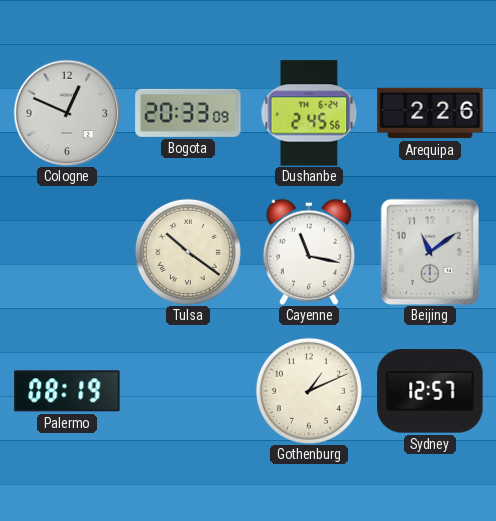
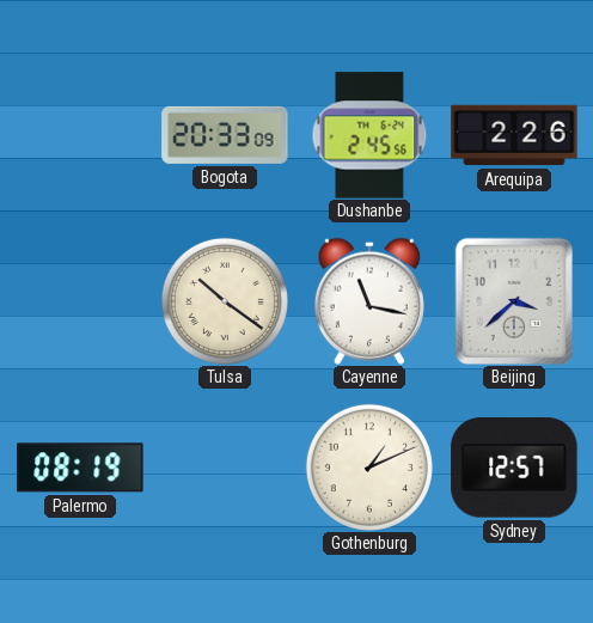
Cologne: 12:49 -> none
Beijing: 11:09 -> 3:38
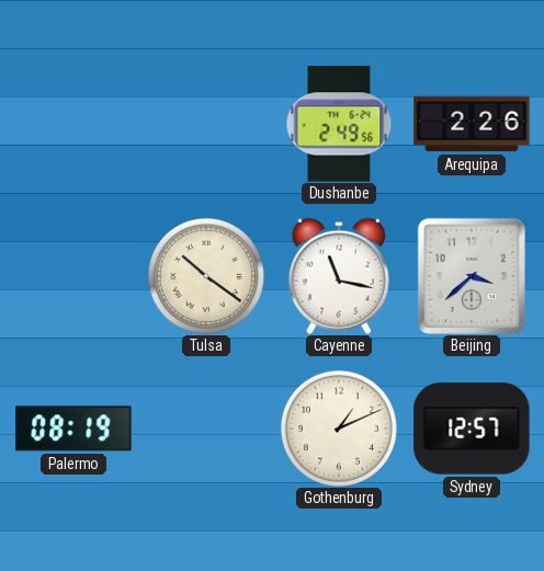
Bogota: 20:33 -> none
Dushanbe: 2:45 -> 2:49
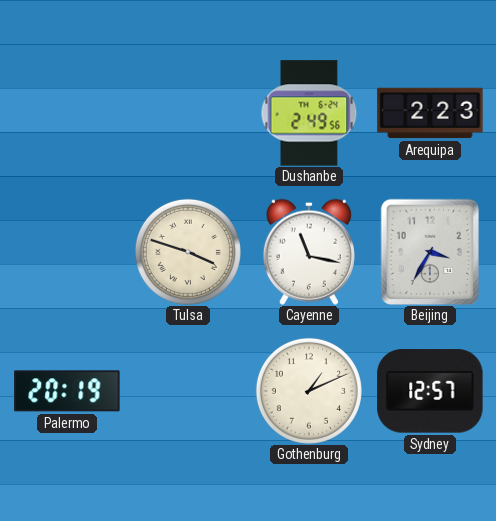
Arequipa: 2:26 -> 2:23
Tulsa: 10:21 -> 3:48
Beijing: 3:38 -> 3:35
Palermo: 08:19 -> 20:19
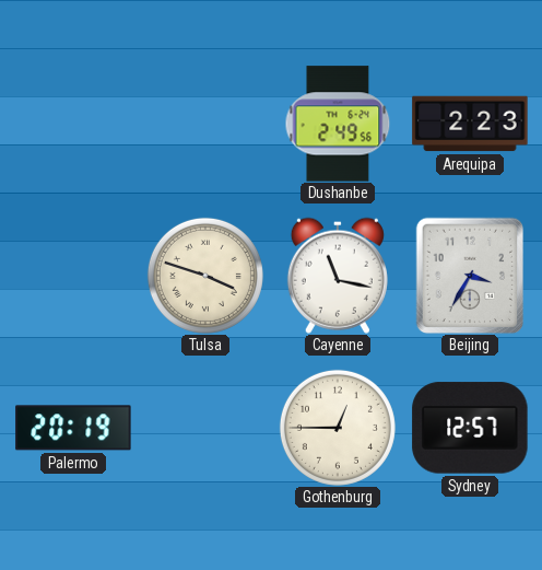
Gothenburg: 1:11 -> 12:45
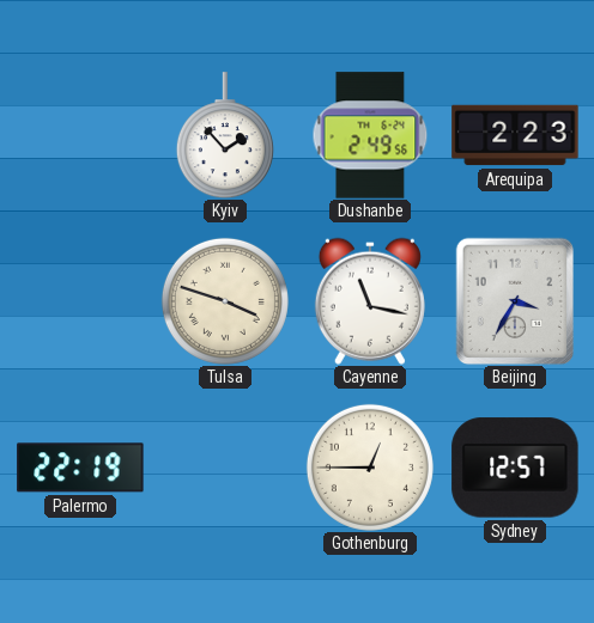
Kyiv: none -> 1:53
Palermo: 20:19 -> 22:19
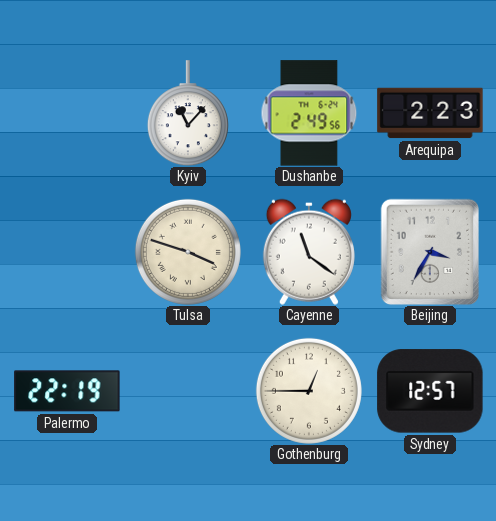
Kyiv: 1:53 -> 11:07
Cayenne: 11:17 -> 11:21
